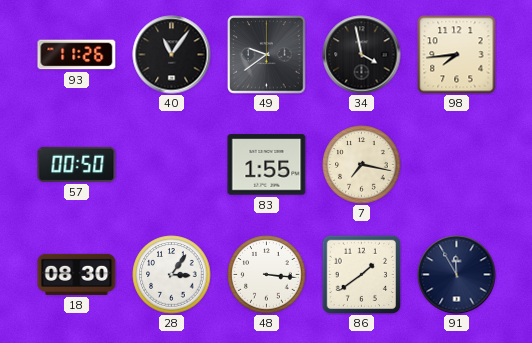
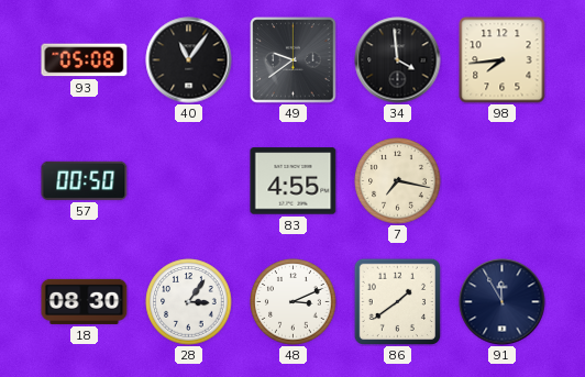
93: 11:26 -> 05:08
34: 3:58 -> 3:59
83: 1:55 -> 4:55
48: 3:16 -> 3:11
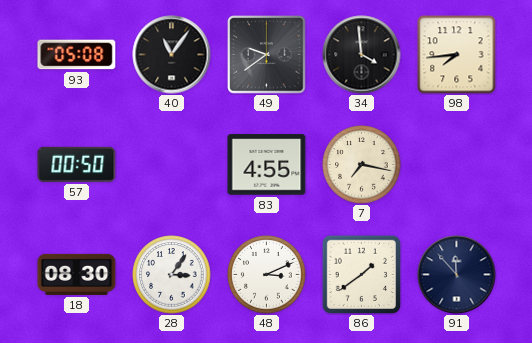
91: 11:55 -> 11:53
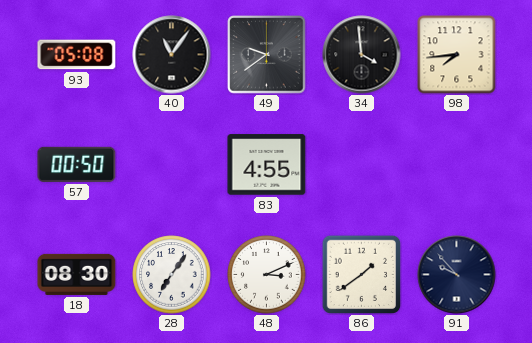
7: 7:17 -> none
28: 3:06 -> 7:06
91: 11:53 -> 9:53
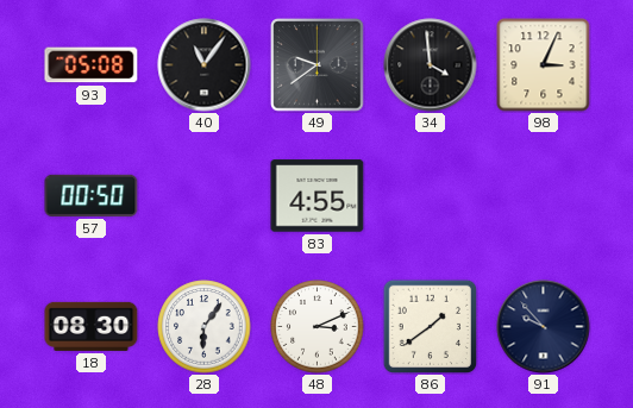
98: 7:44 -> 3:04
28: 7:06 -> 6:06
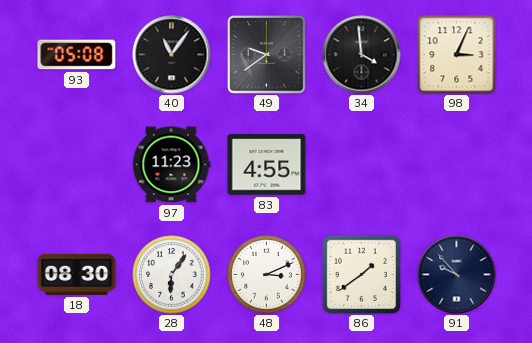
57: 00:50 -> none
97: none -> 11:23
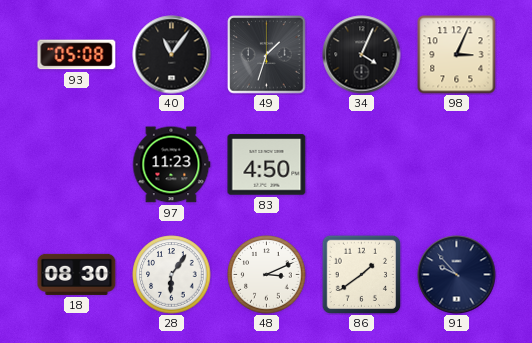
49: 9:39 -> 1:33
34: 3:59 -> 4:04
83: 4:55 -> 4:50
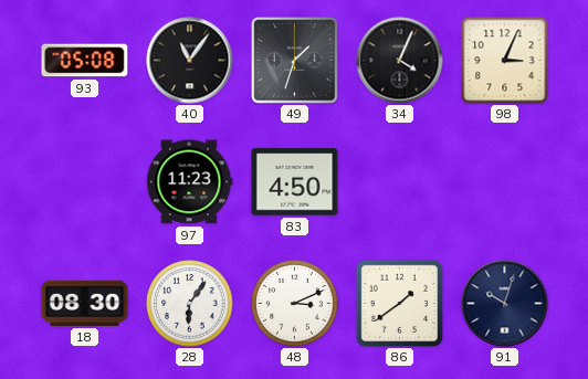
91: 9:53 -> 10:03
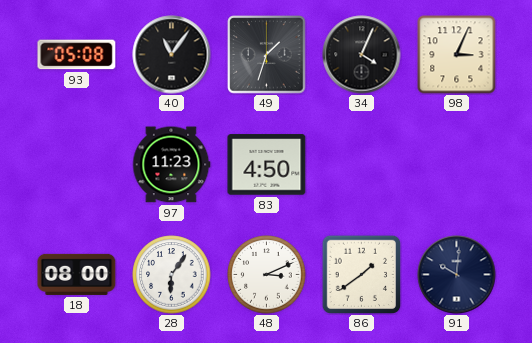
18: 08:30 -> 08:00
91: 10:03 -> 10:01
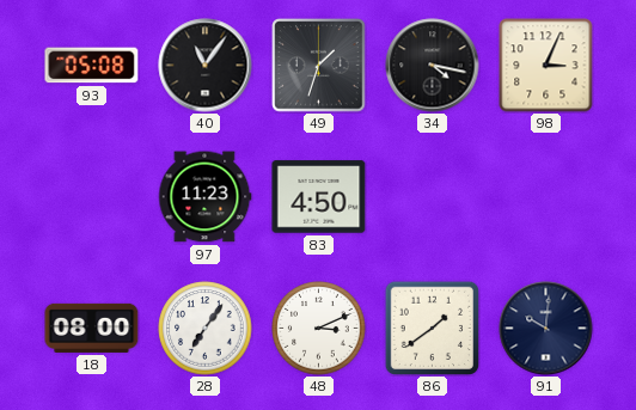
34: 4:04 -> 4:17
28: 6:06 -> 7:06
